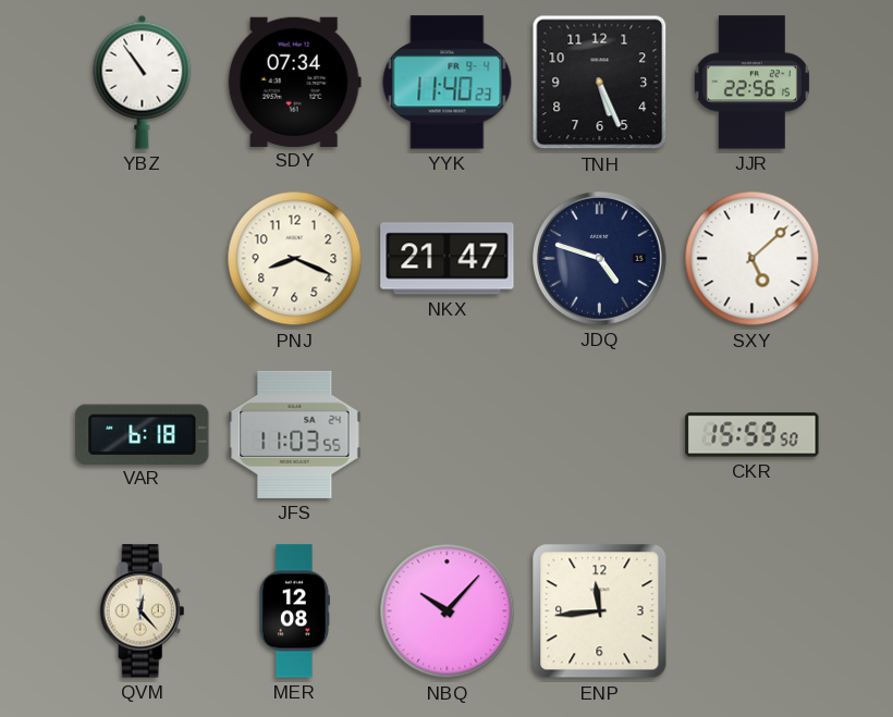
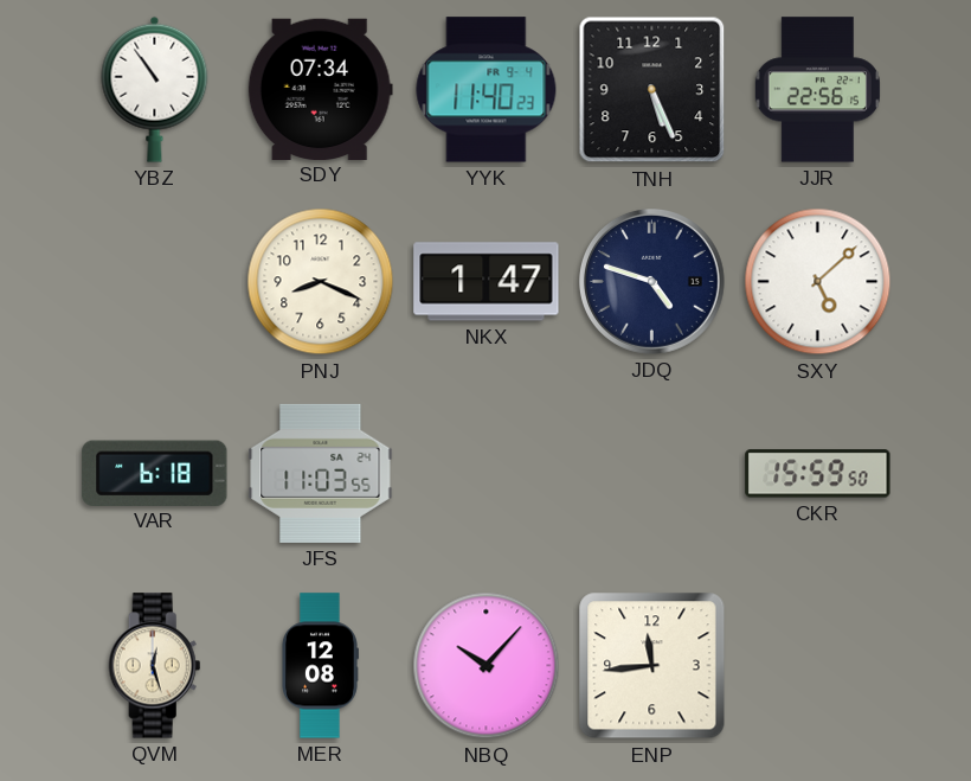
NKX: 21:47 -> 1:47
QVM: 12:23 -> 12:27
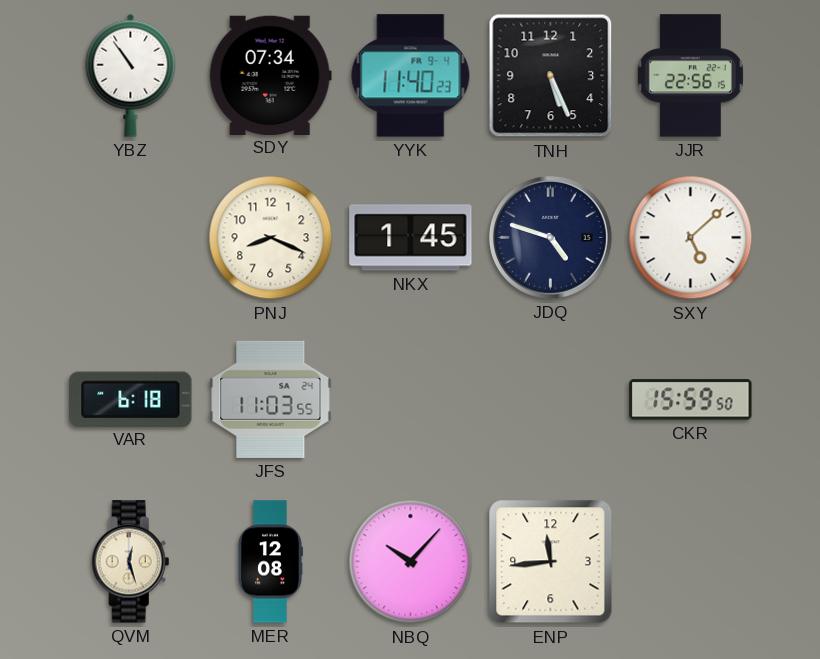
NKX: 1:47 -> 1:45
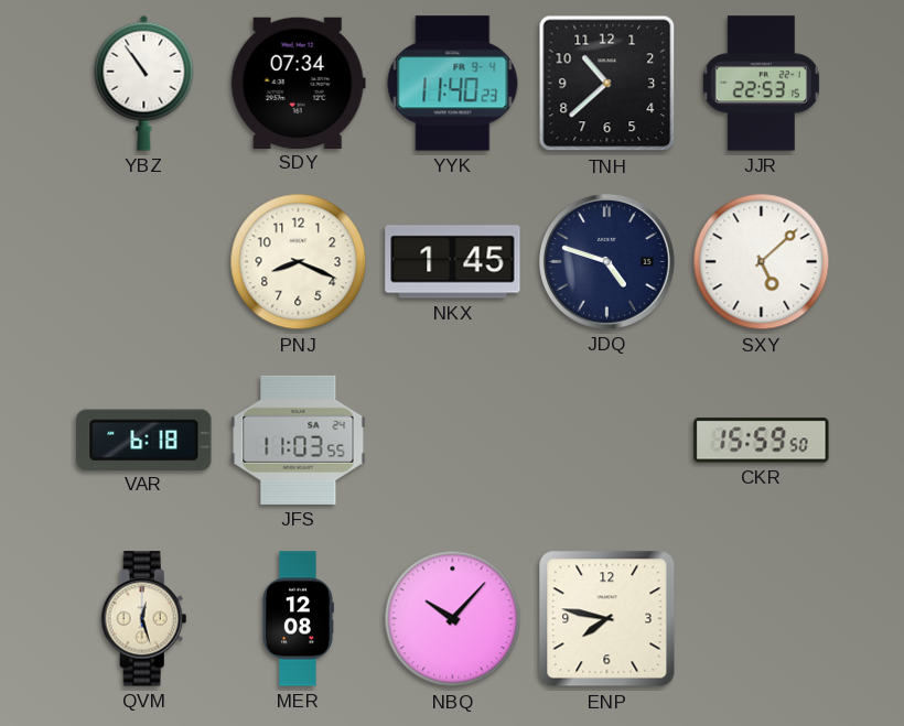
TNH: 5:26 -> 10:38
JJR: 22:56 -> 22:53
ENP: 11:44 -> 7:47
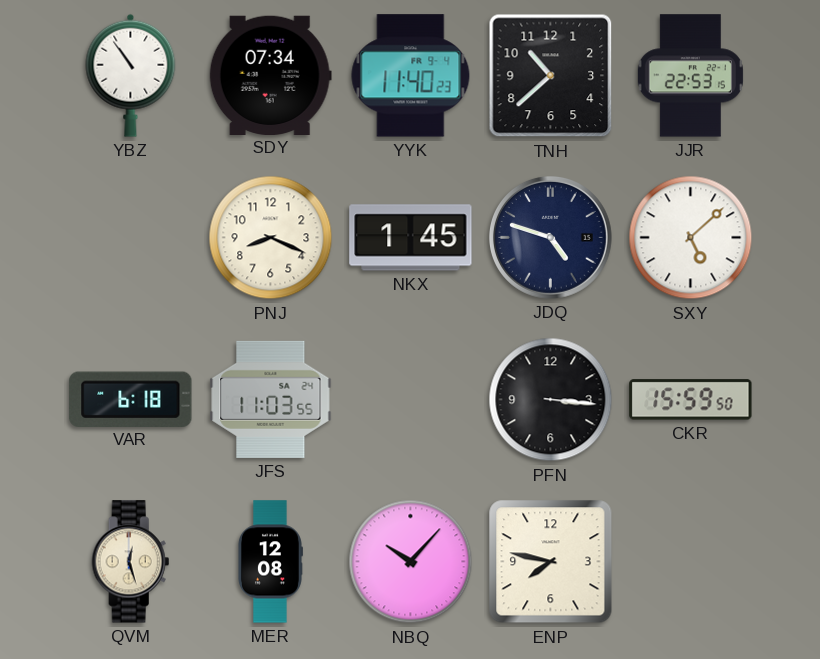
PFN: none -> 3:16
